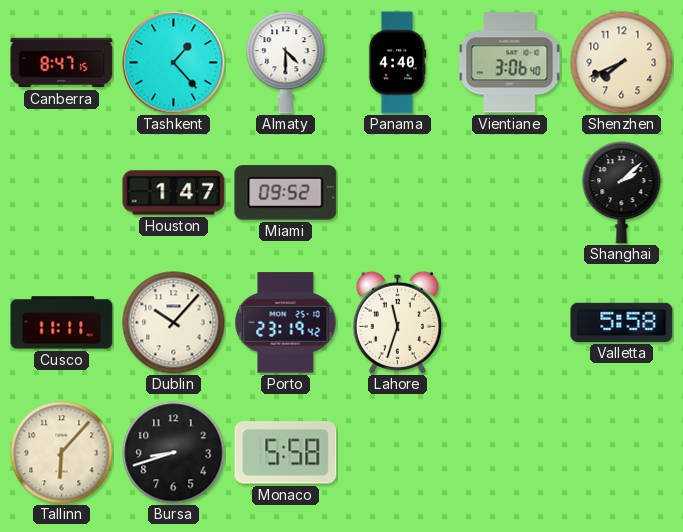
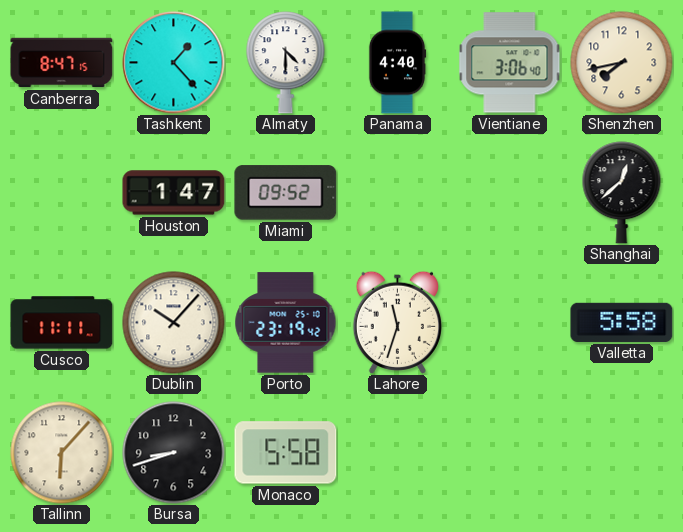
Shenzhen: 7:41 -> 7:43
Shanghai: 2:08 -> 12:38
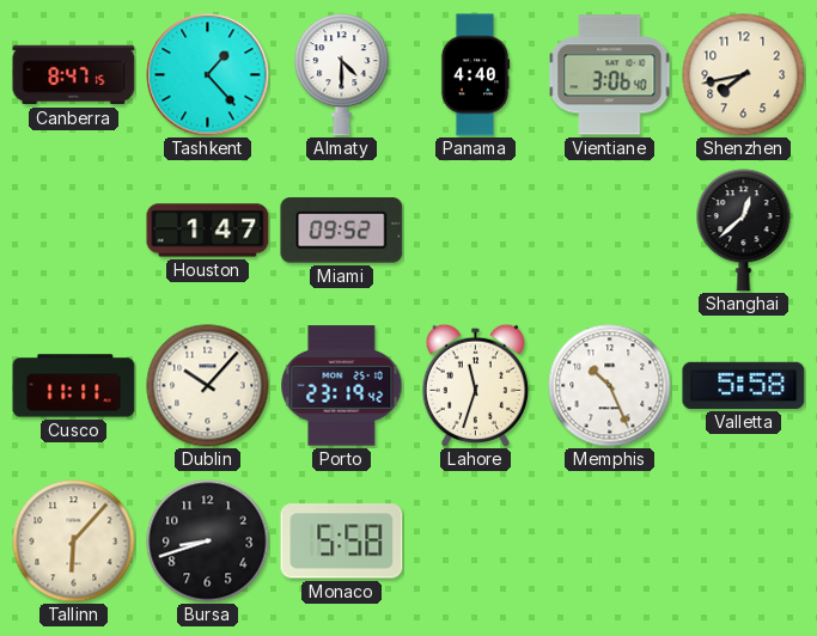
Memphis: none -> 10:26
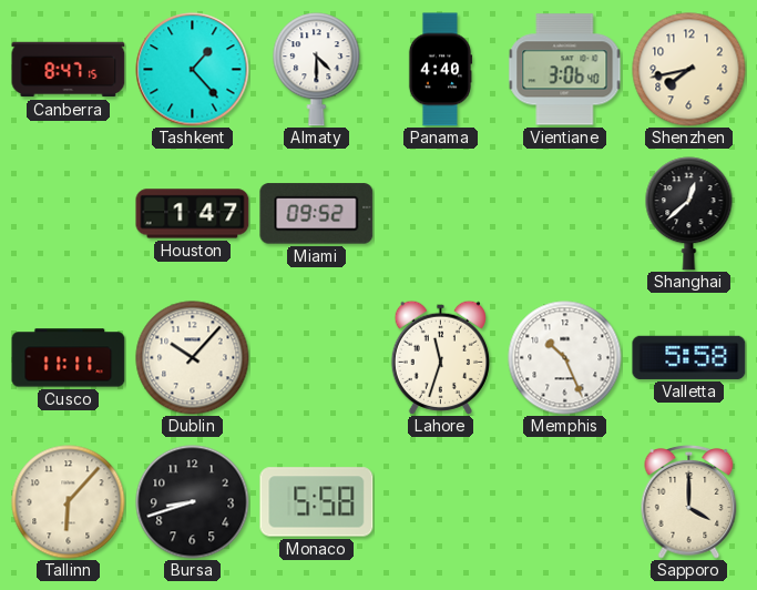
Porto: 23:19 -> none
Sapporo: none -> 4:00
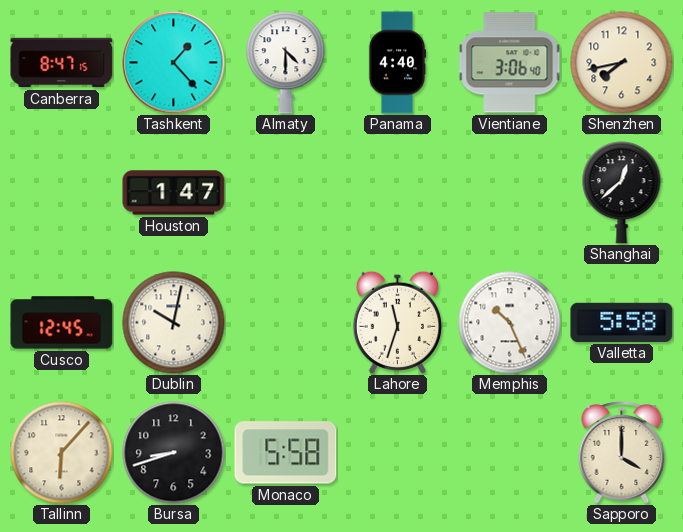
Miami: 09:52 -> none
Cusco: 11:11 -> 12:45
Dublin: 10:07 -> 10:02
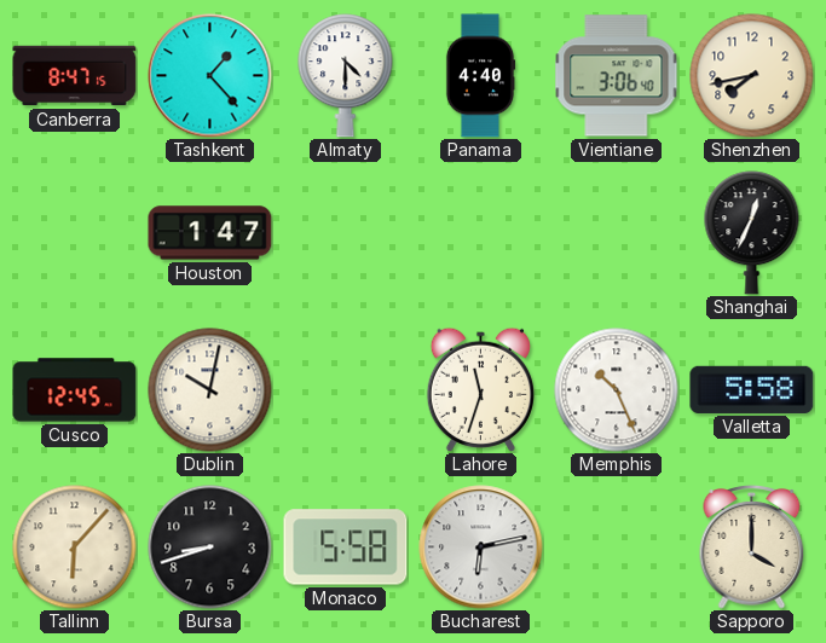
Shanghai: 12:38 -> 12:34
Bucharest: none -> 6:13
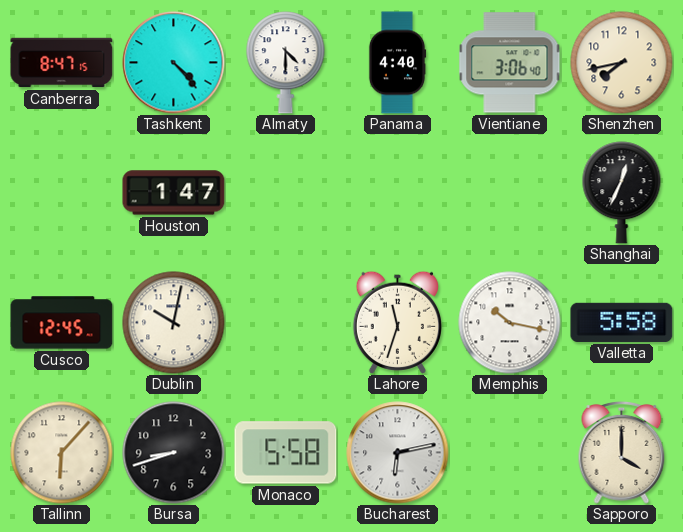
Tashkent: 1:23 -> 4:23
Memphis: 10:26 -> 10:17
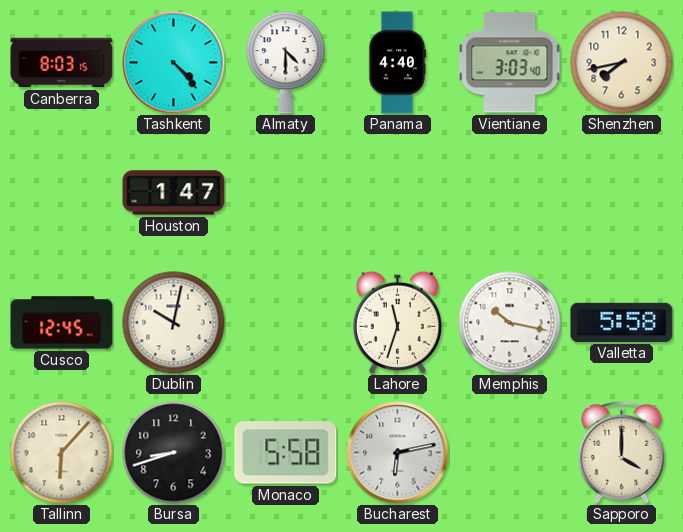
Canberra: 8:47 -> 8:03
Vientiane: 3:06 -> 3:03
Shanghai: 12:34 -> none
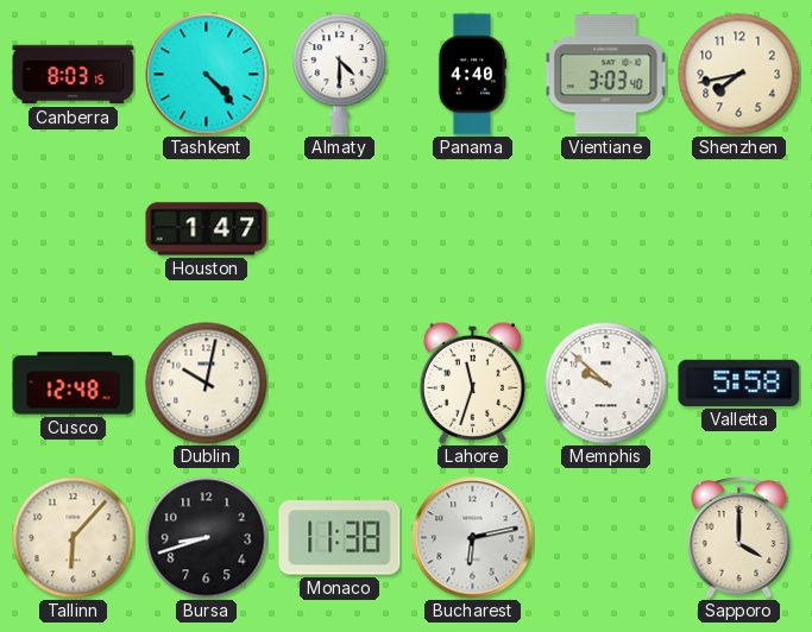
Cusco: 12:45 -> 12:48
Memphis: 10:17 -> 9:52
Monaco: 5:58 -> 11:38
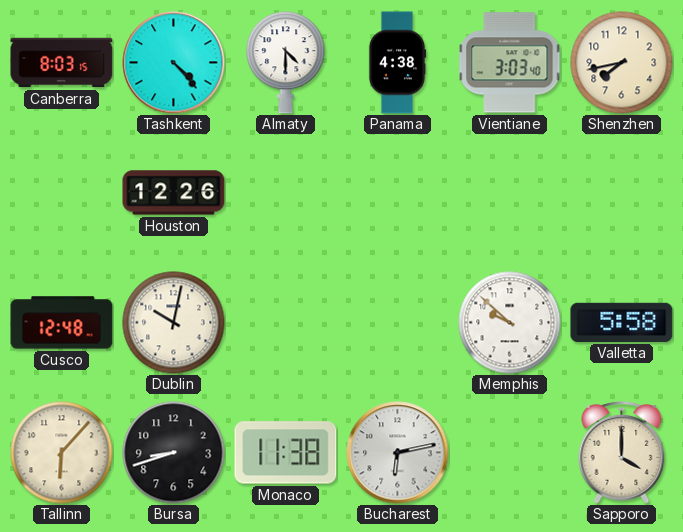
Panama: 4:40 -> 4:38
Houston: 1:47 -> 12:26
Lahore: 11:33 -> none
